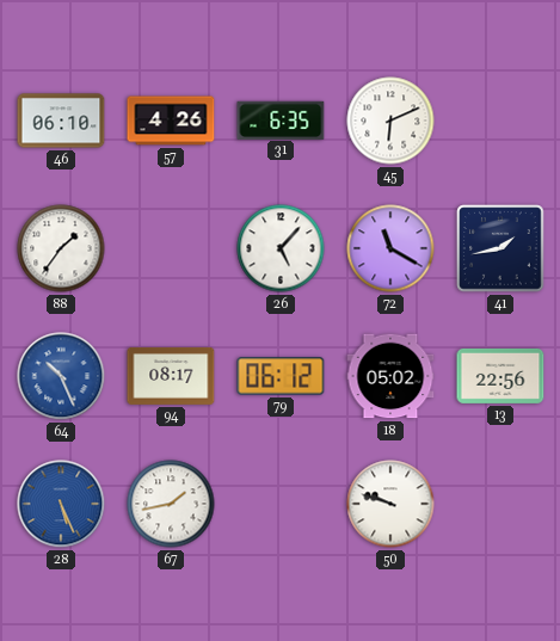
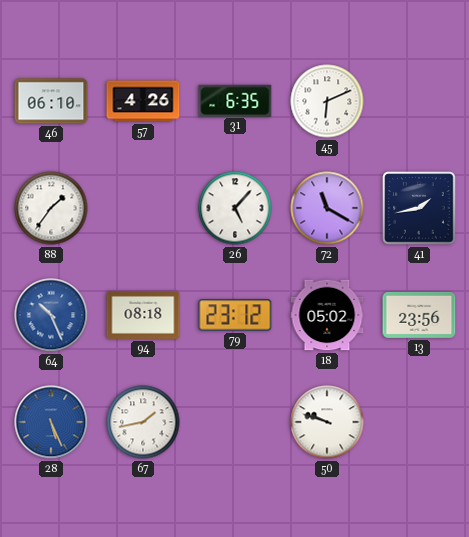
94: 08:17 -> 08:18
79: 06:12 -> 23:12
13: 22:56 -> 23:56
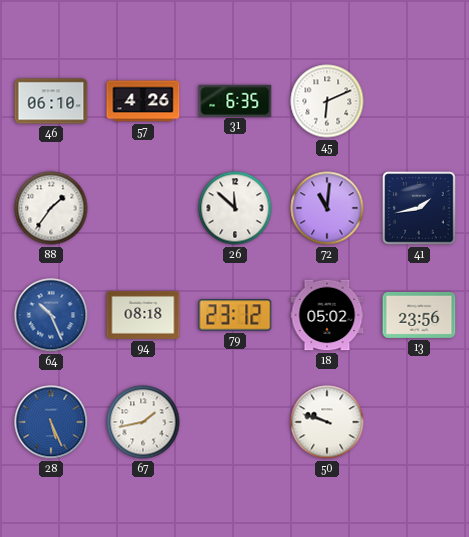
26: 5:07 -> 11:52
72: 11:20 -> 11:01
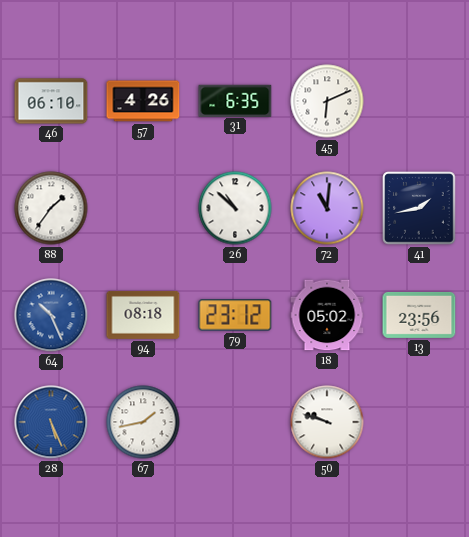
26: 11:52 -> 10:52
